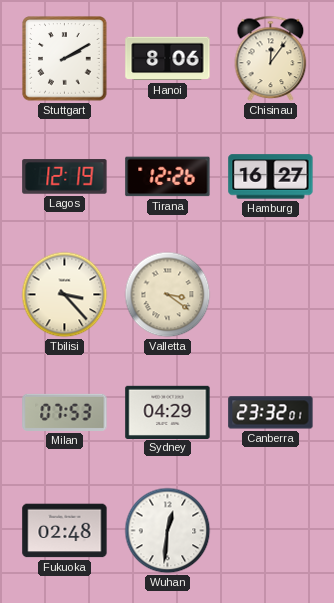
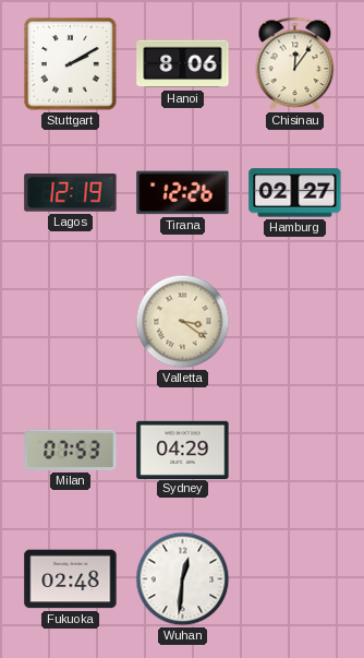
Hamburg: 16:27 -> 02:27
Tbilisi: 3:23 -> none
Canberra: 23:32 -> none
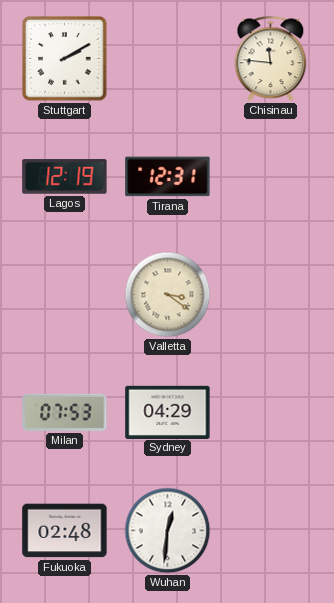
Hanoi: 8:06 -> none
Chisinau: 12:06 -> 11:46
Tirana: 12:26 -> 12:31
Hamburg: 02:27 -> none
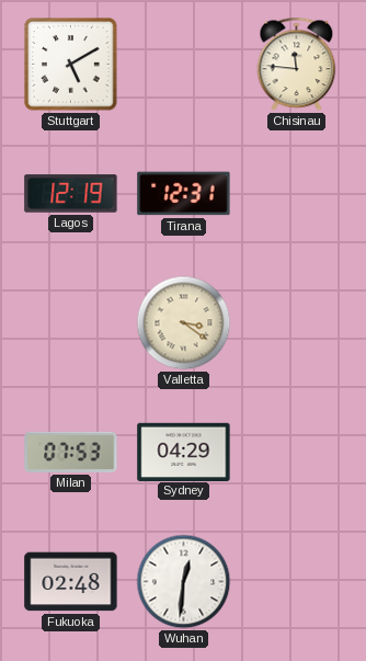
Stuttgart: 2:10 -> 5:10
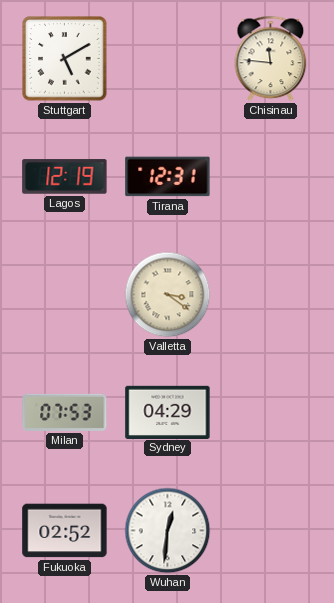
Fukuoka: 02:48 -> 02:52
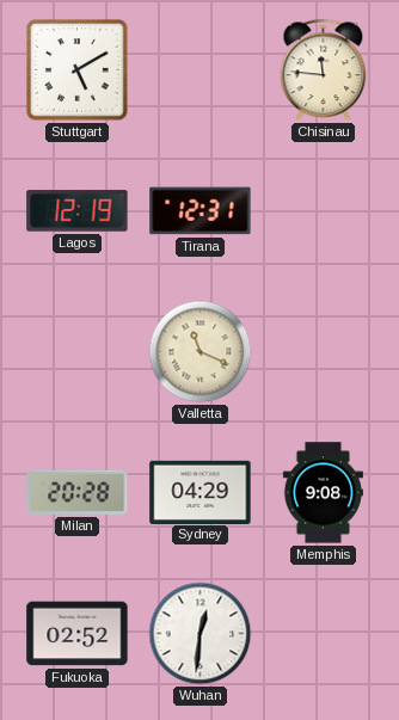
Valletta: 3:21 -> 11:19
Milan: 07:53 -> 20:28
Memphis: none -> 9:08
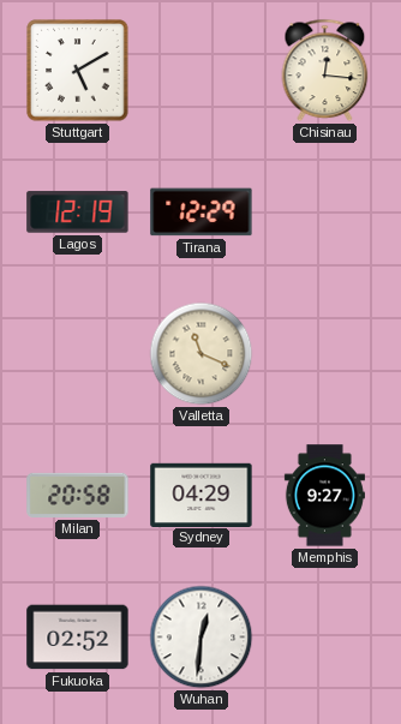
Chisinau: 11:46 -> 12:16
Tirana: 12:31 -> 12:29
Milan: 20:28 -> 20:58
Memphis: 9:08 -> 9:27
